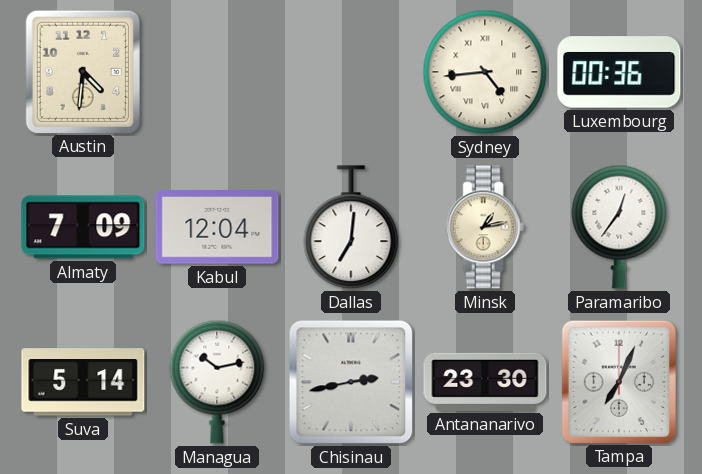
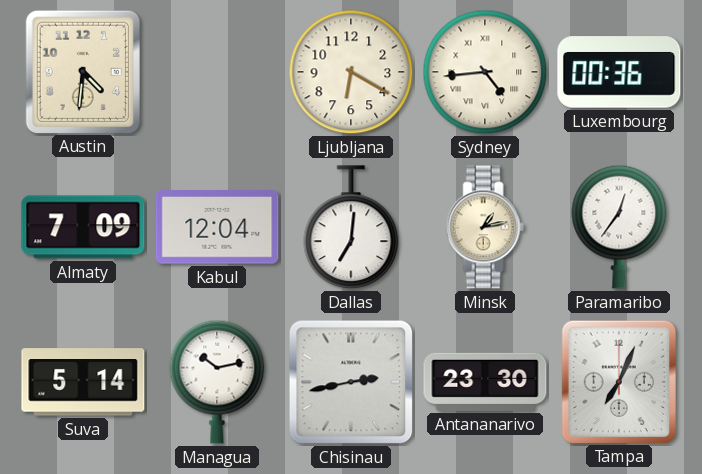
Ljubljana: none -> 6:20
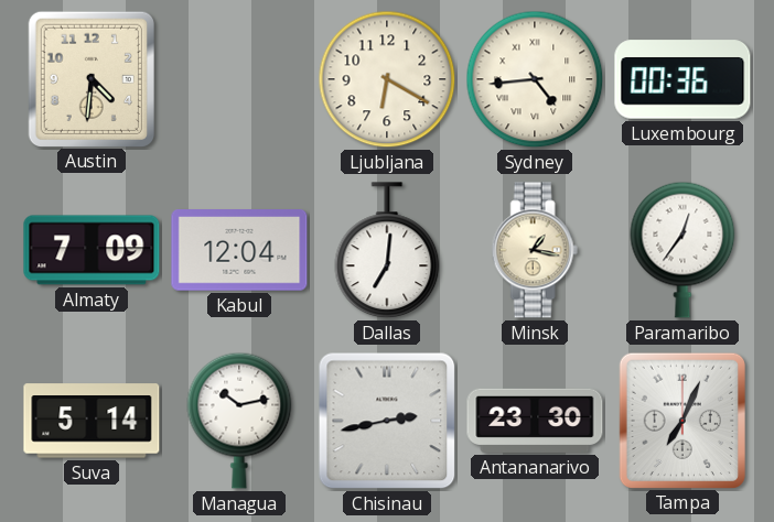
Minsk: 1:13 -> 1:17
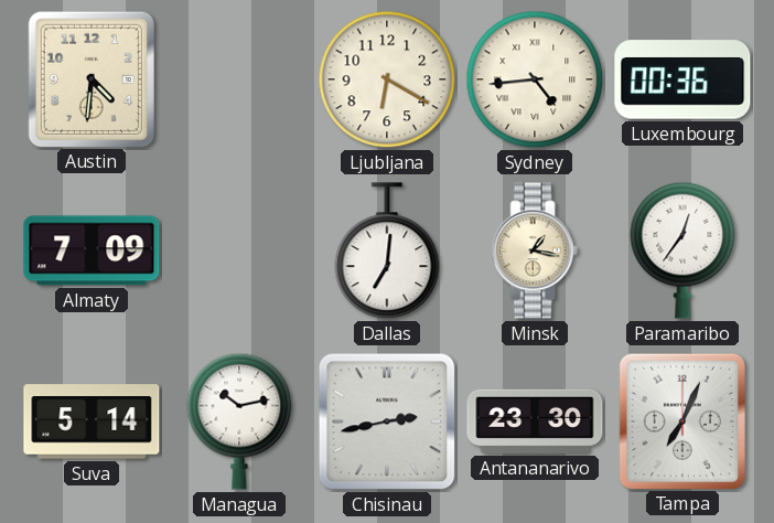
Kabul: 12:04 -> none
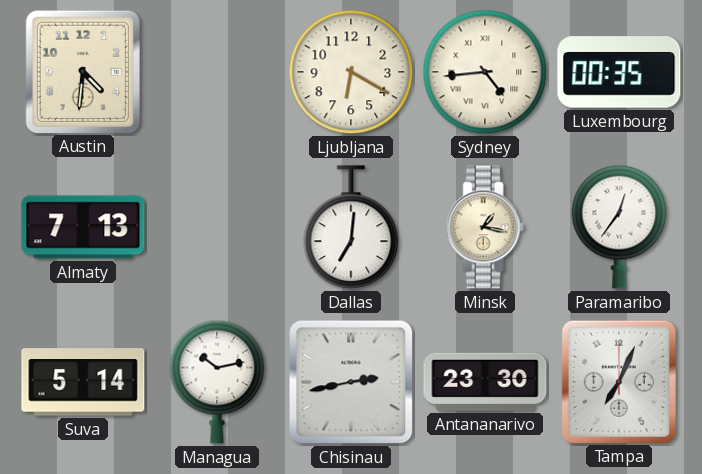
Luxembourg: 00:36 -> 00:35
Almaty: 7:09 -> 7:13
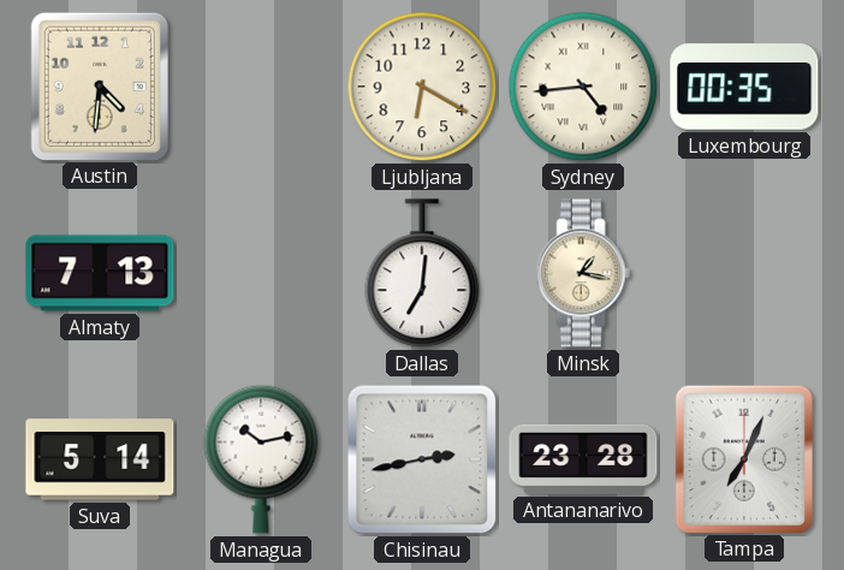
Paramaribo: 12:36 -> none
Antananarivo: 23:30 -> 23:28
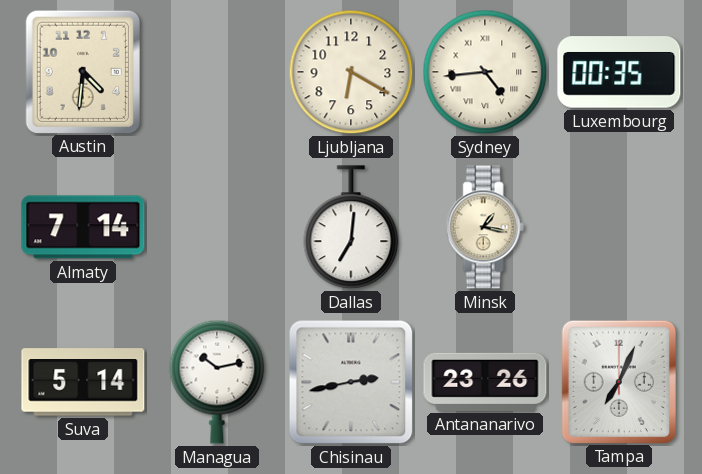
Almaty: 7:13 -> 7:14
Antananarivo: 23:28 -> 23:26
